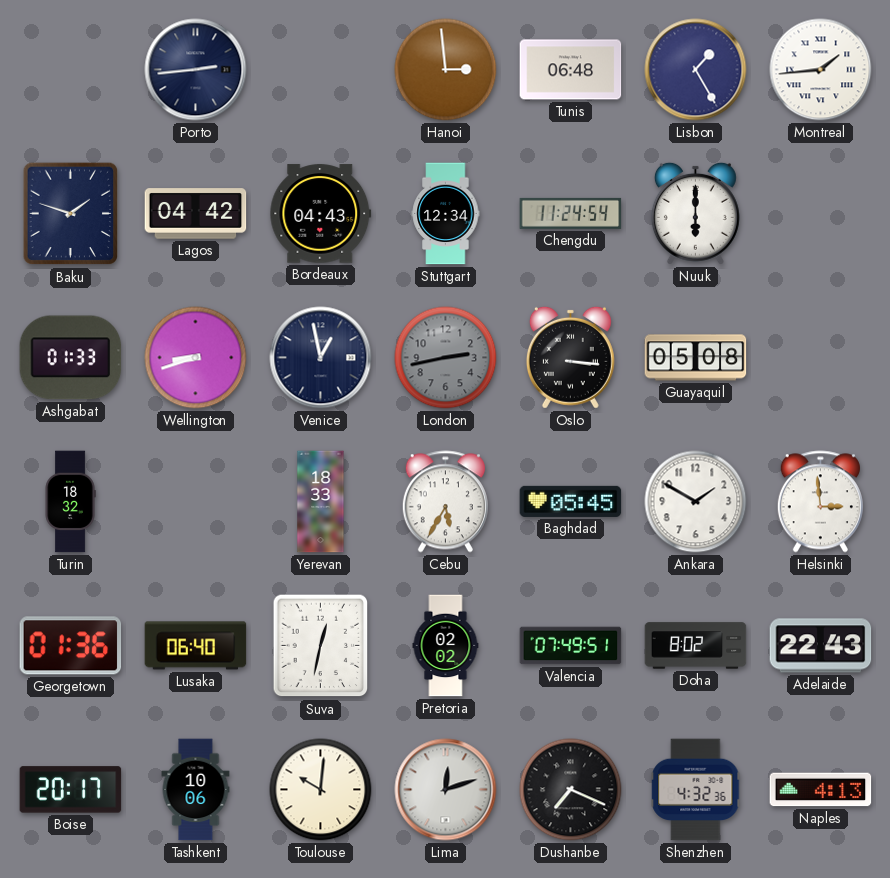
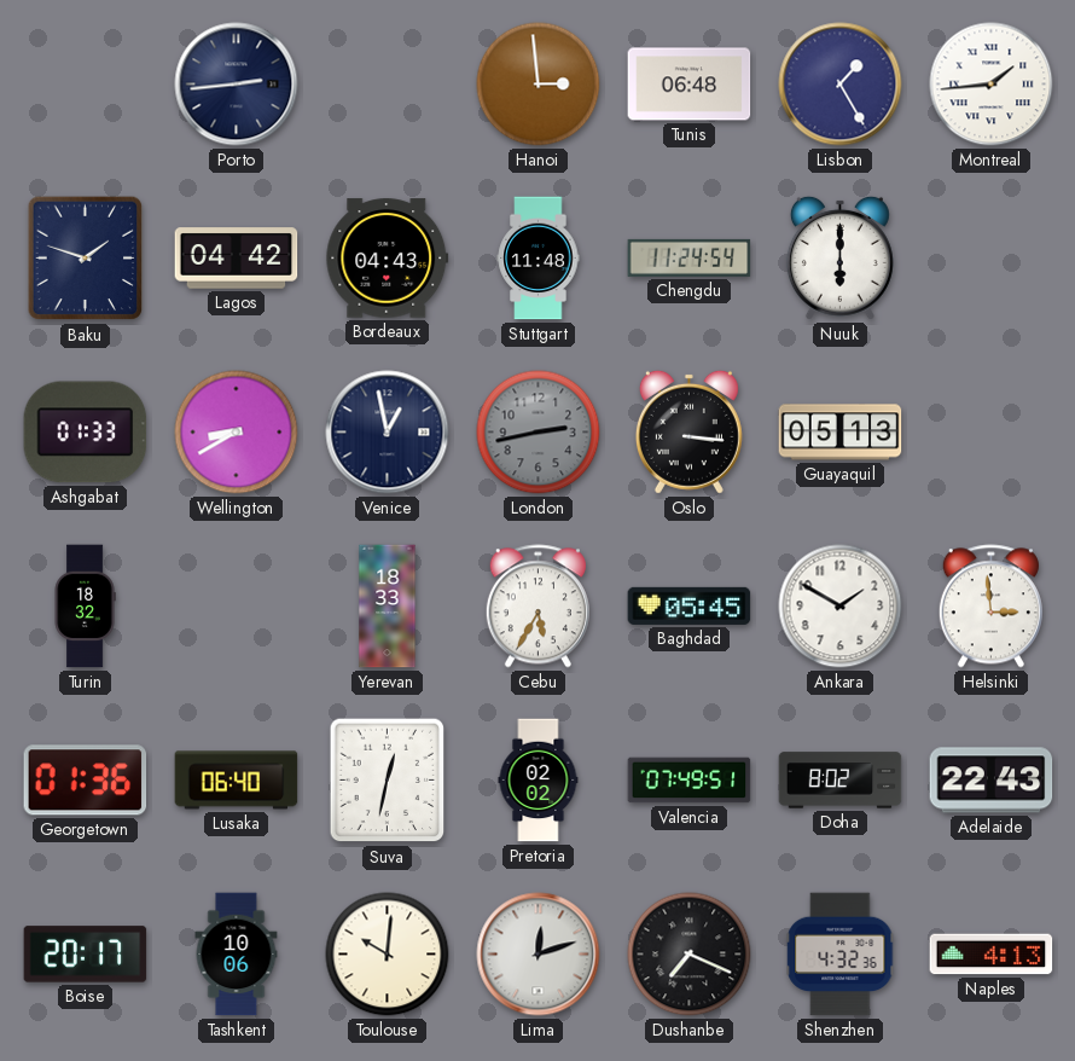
Stuttgart: 12:34 -> 11:48
Wellington: 8:42 -> 8:40
Guayaquil: 05:08 -> 05:13
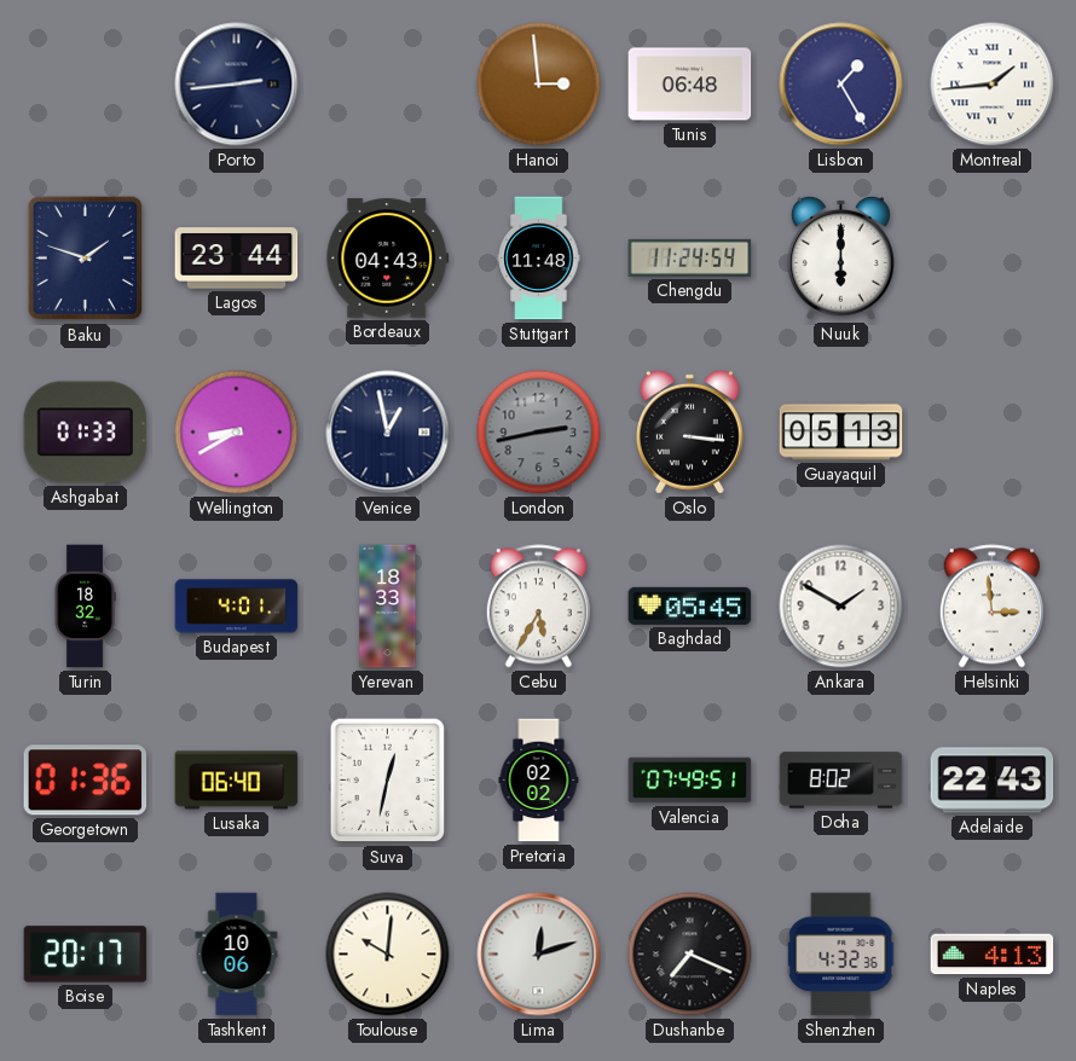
Lagos: 04:42 -> 23:44
Budapest: none -> 4:01
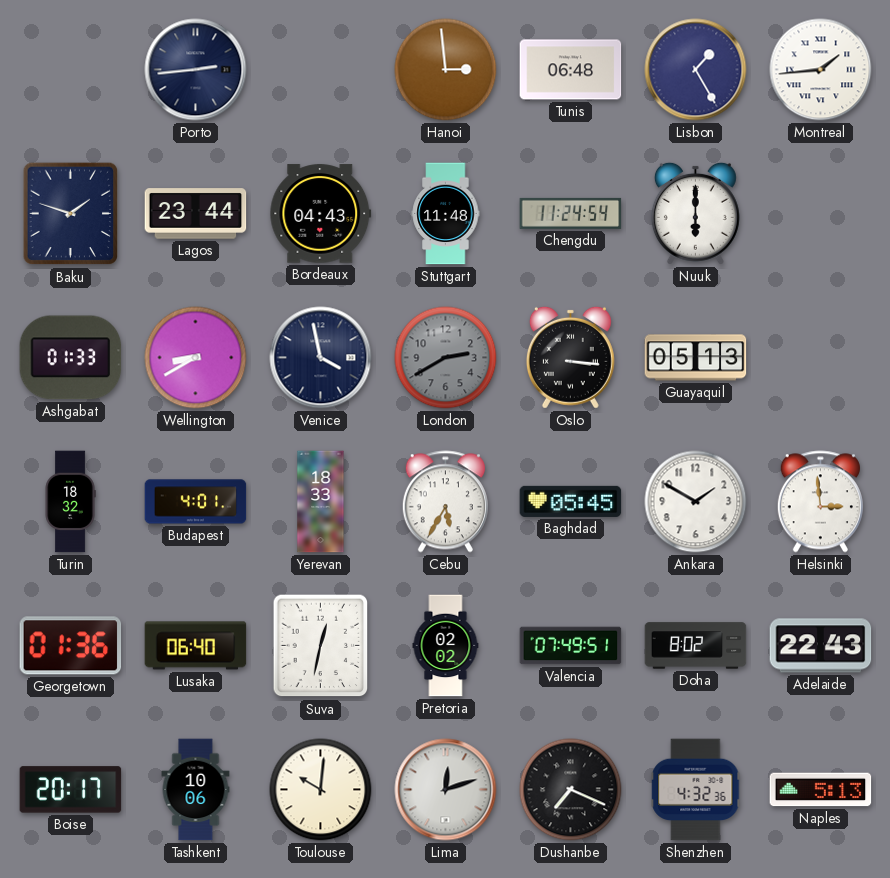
Venice: 12:58 -> 3:58
London: 2:43 -> 2:40
Naples: 4:13 -> 5:13
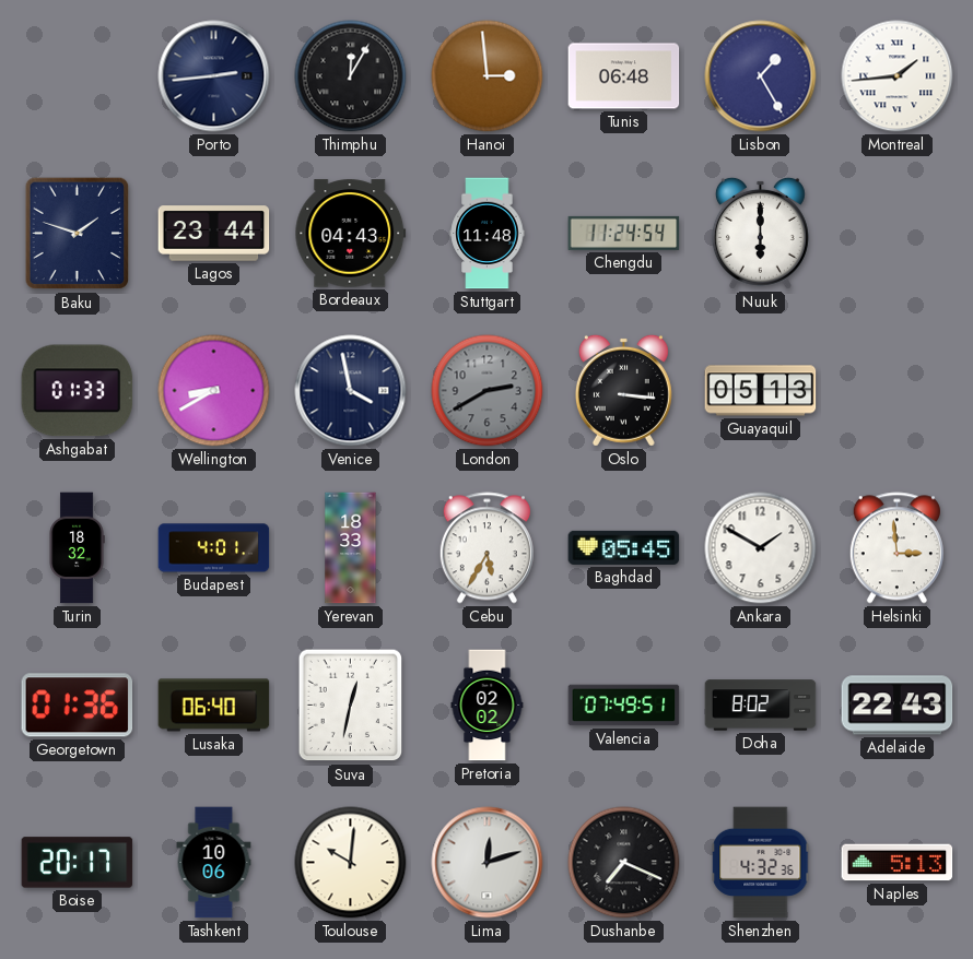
Thimphu: none -> 12:05
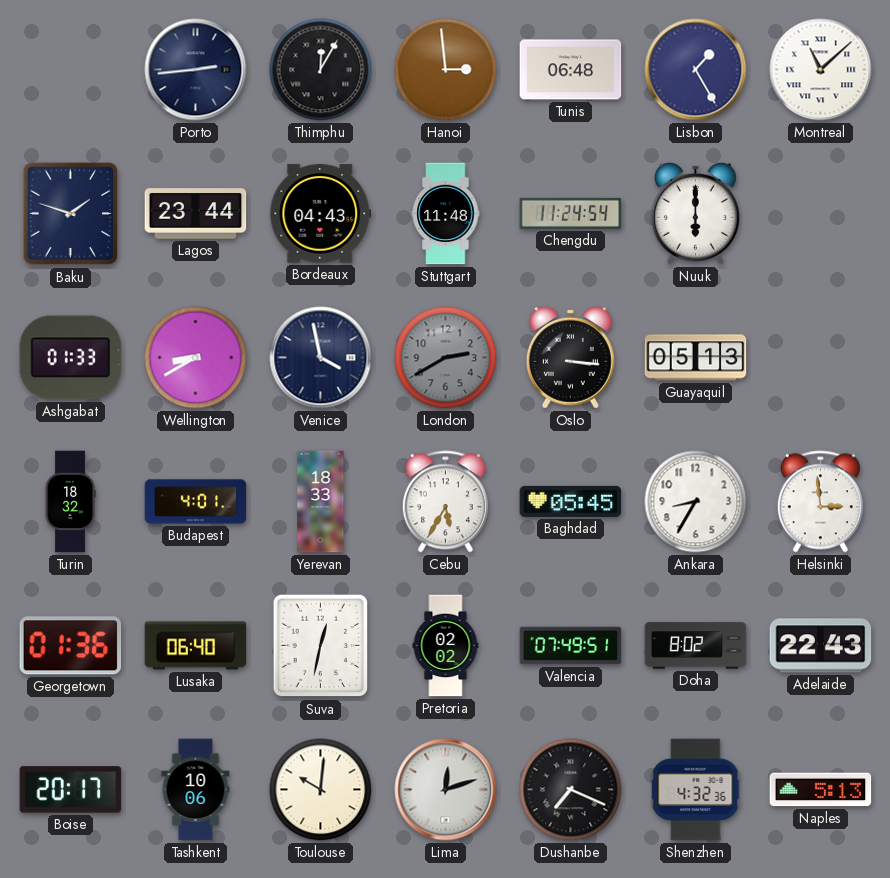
Montreal: 1:44 -> 11:08
Ankara: 1:50 -> 8:35
